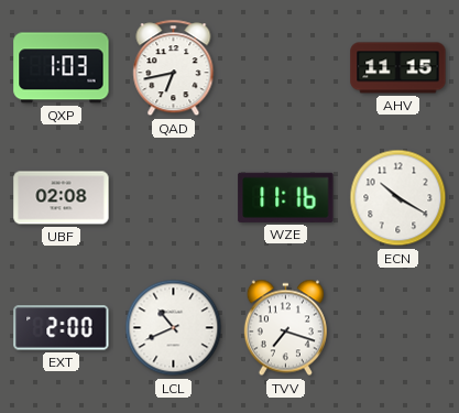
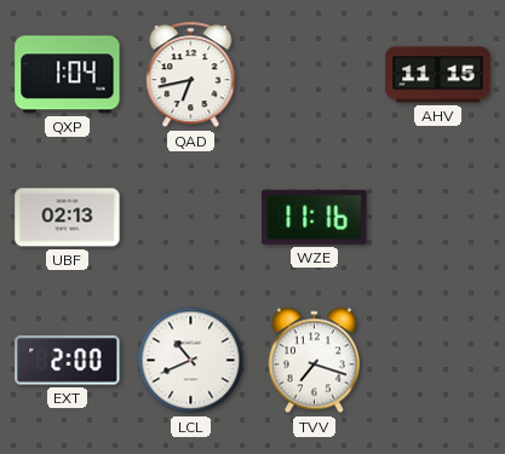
QXP: 1:03 -> 1:04
UBF: 02:08 -> 02:13
ECN: 10:20 -> none
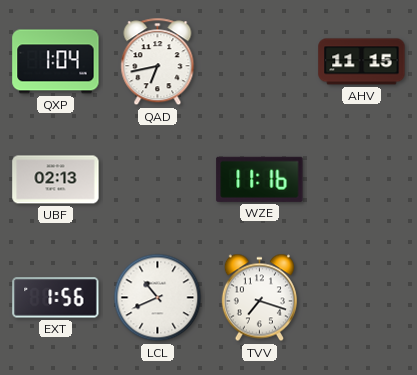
EXT: 2:00 -> 1:56
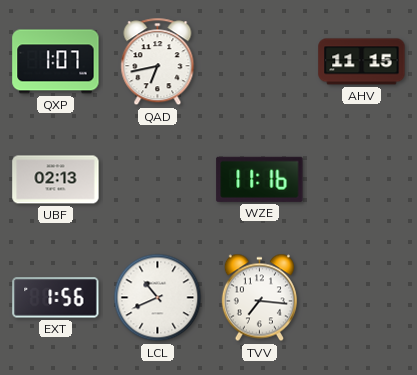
QXP: 1:04 -> 1:07
TVV: 7:18 -> 7:16
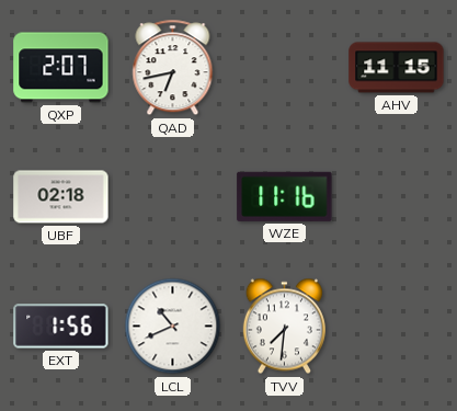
QXP: 1:07 -> 2:07
UBF: 02:13 -> 02:18
TVV: 7:16 -> 7:31
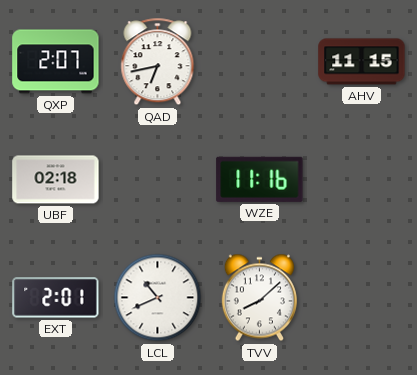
EXT: 1:56 -> 2:01
TVV: 7:31 -> 8:08
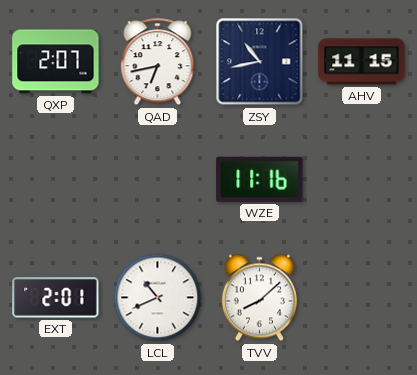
ZSY: none -> 10:43
UBF: 02:18 -> none
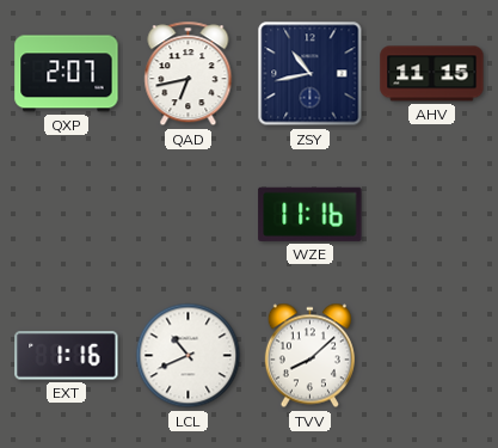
EXT: 2:01 -> 1:16
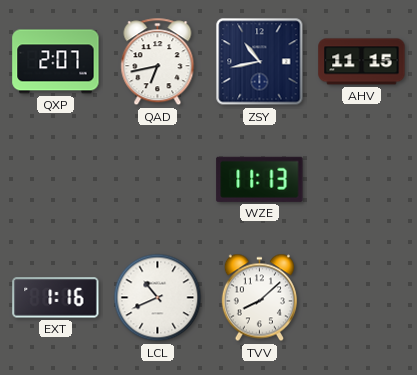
WZE: 11:16 -> 11:13
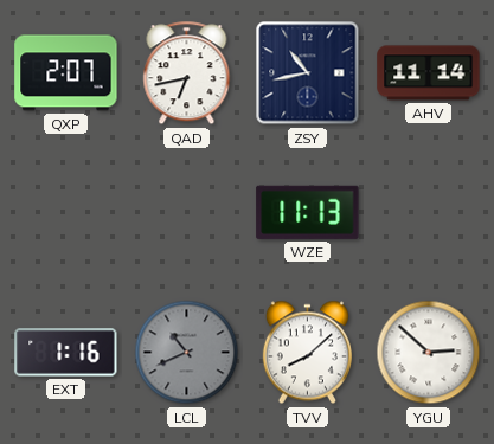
AHV: 11:15 -> 11:14
LCL dial: white -> grey
YGU: none -> 2:52
